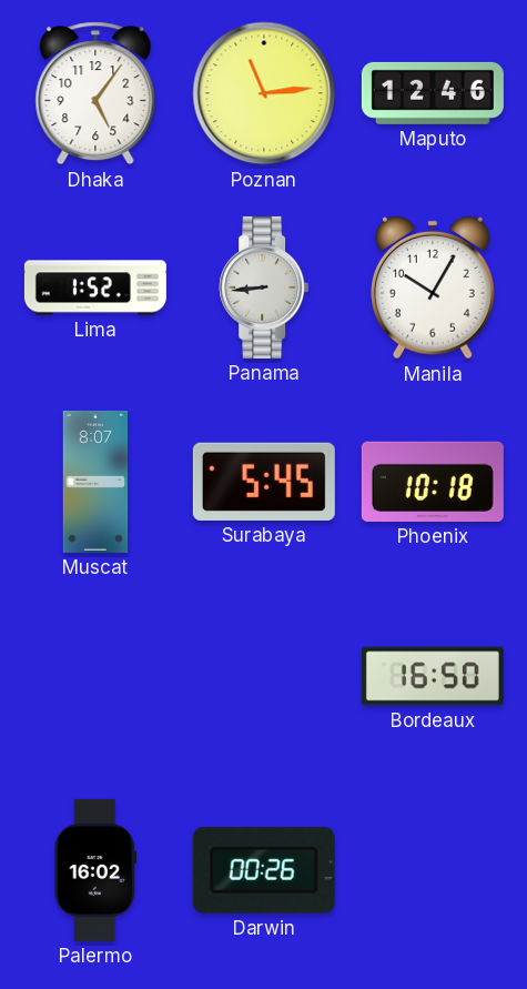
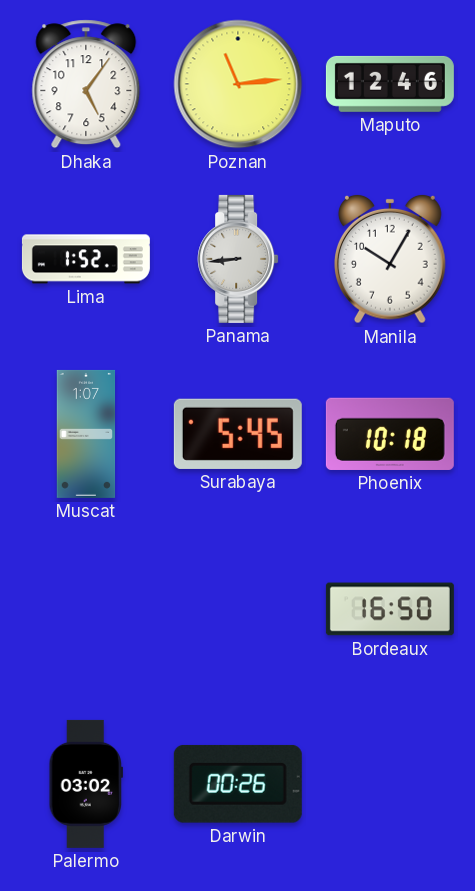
Muscat: 8:07 -> 1:07
Palermo: 16:02 -> 03:02
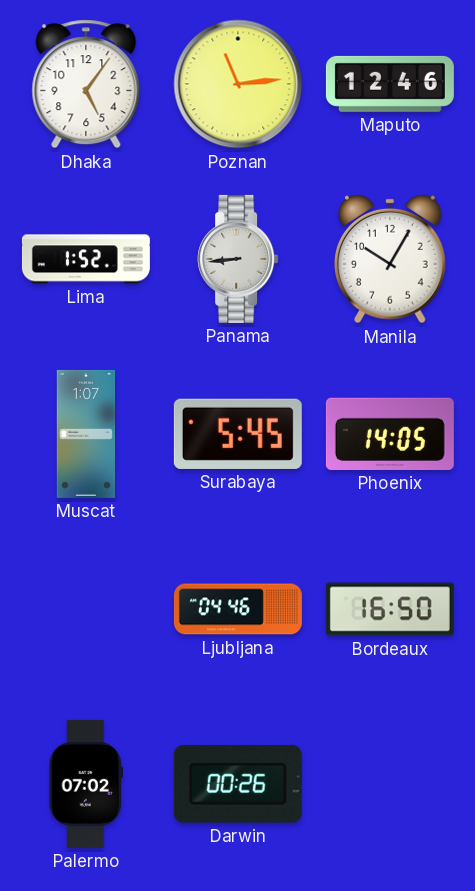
Phoenix: 10:18 -> 14:05
Ljubljana: none -> 04:46
Palermo: 03:02 -> 07:02
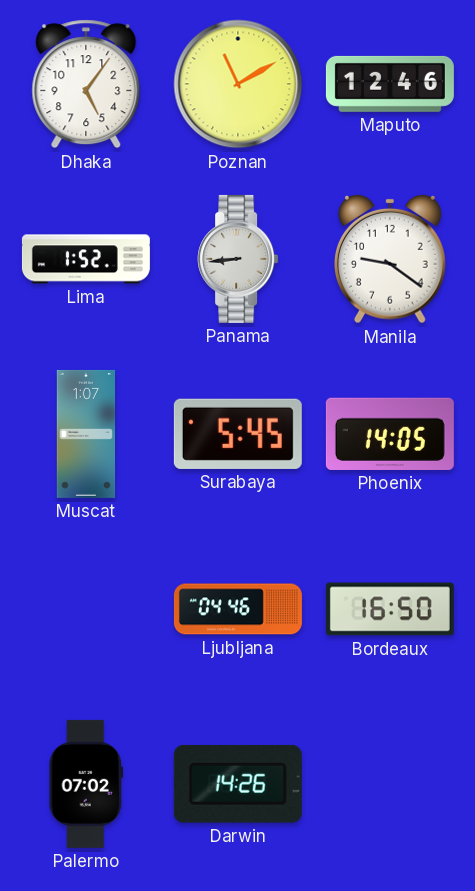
Poznan: 11:14 -> 11:10
Manila: 10:05 -> 9:21
Darwin: 00:26 -> 14:26
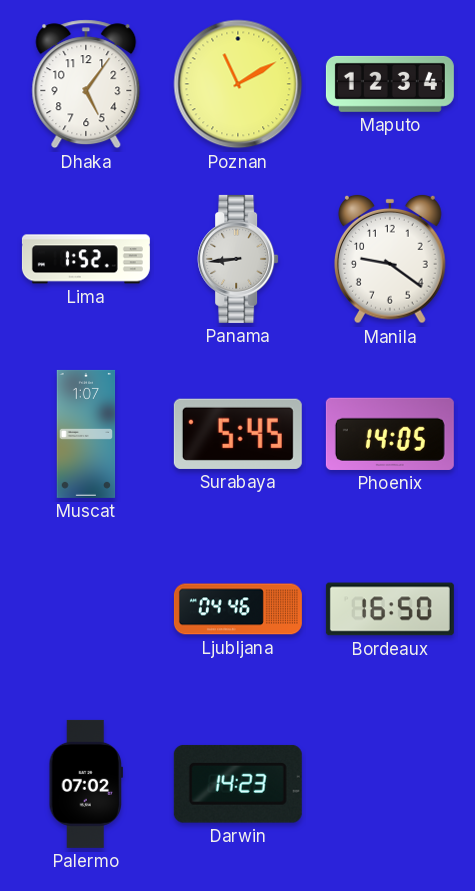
Maputo: 12:46 -> 12:34
Darwin: 14:26 -> 14:23
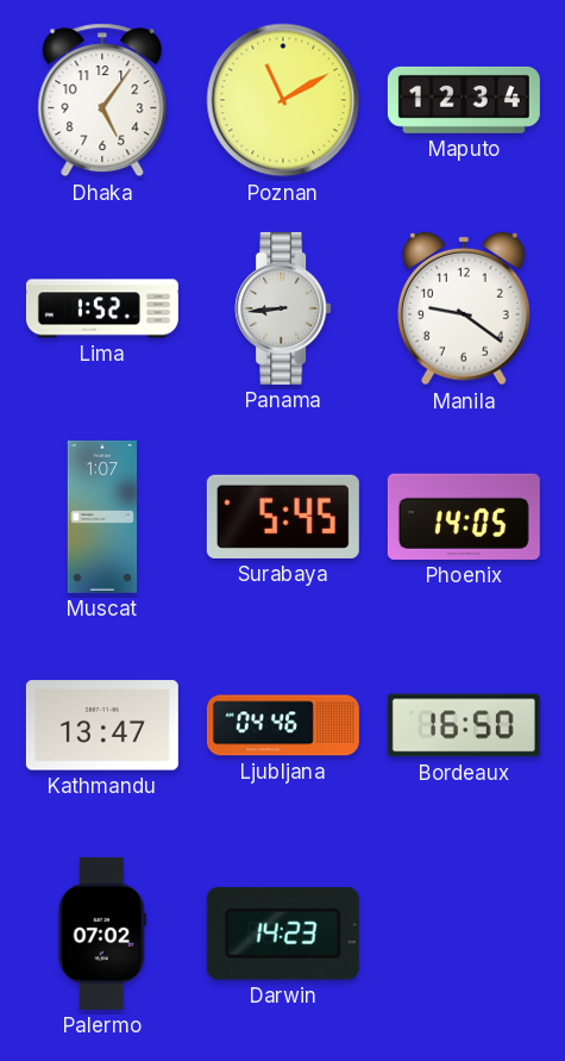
Kathmandu: none -> 13:47
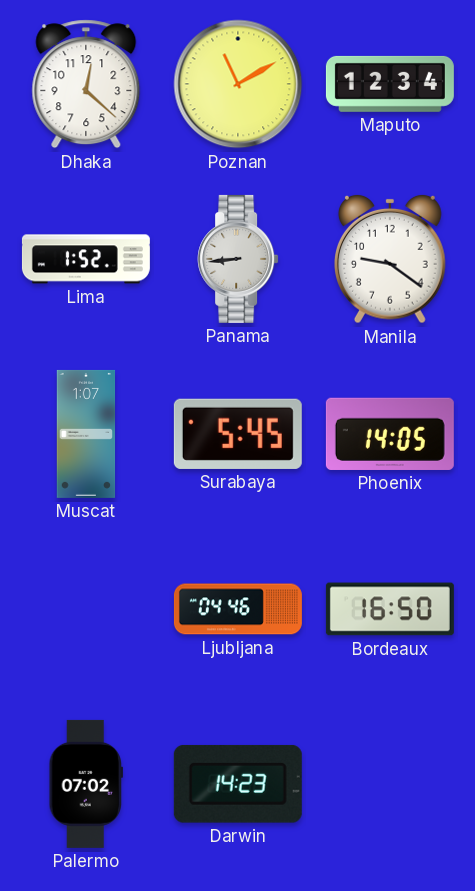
Dhaka: 5:06 -> 12:22
Kathmandu: 13:47 -> none
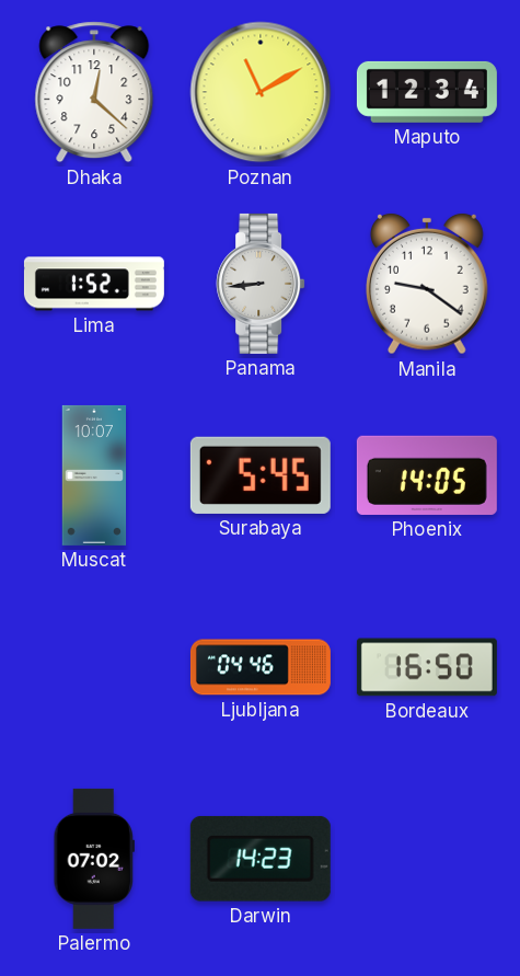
Muscat: 1:07 -> 10:07
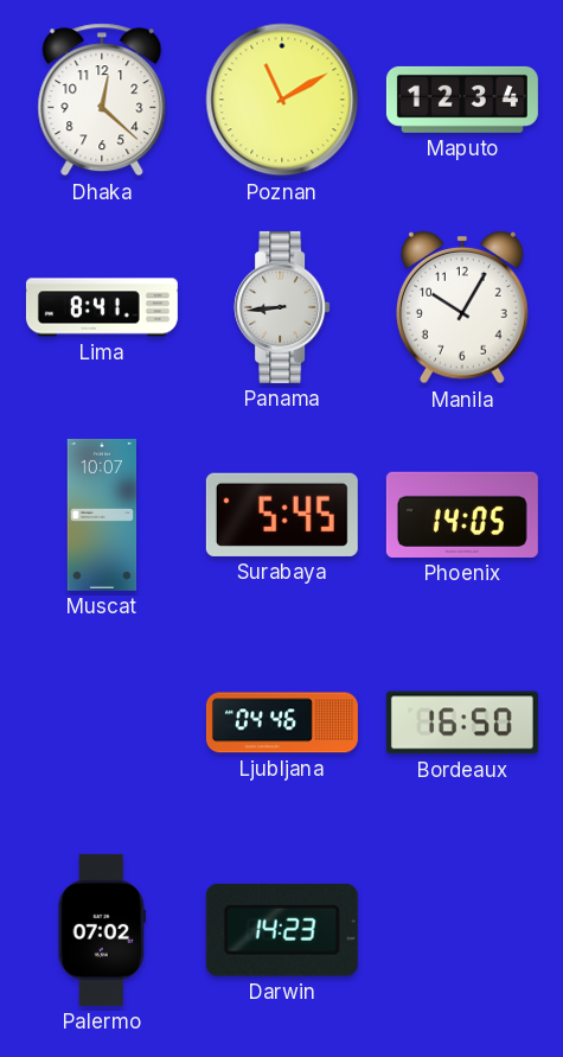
Lima: 1:52 -> 8:41
Manila: 9:21 -> 10:05
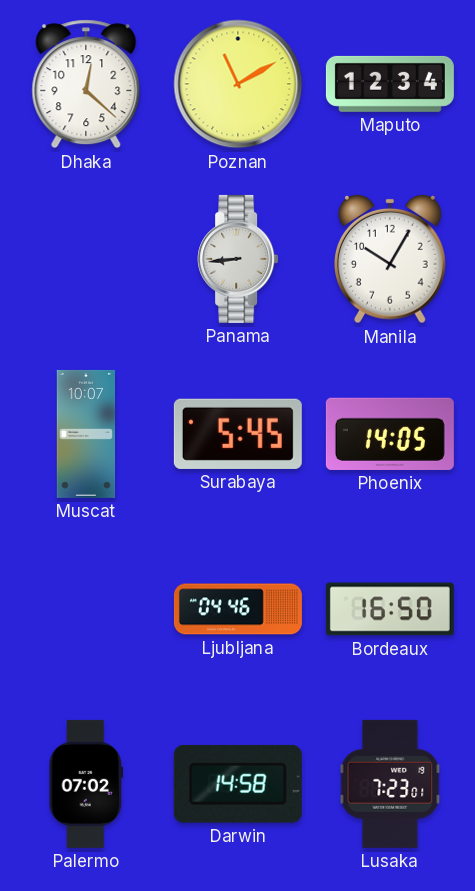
Lima: 8:41 -> none
Darwin: 14:23 -> 14:58
Lusaka: none -> 7:23
